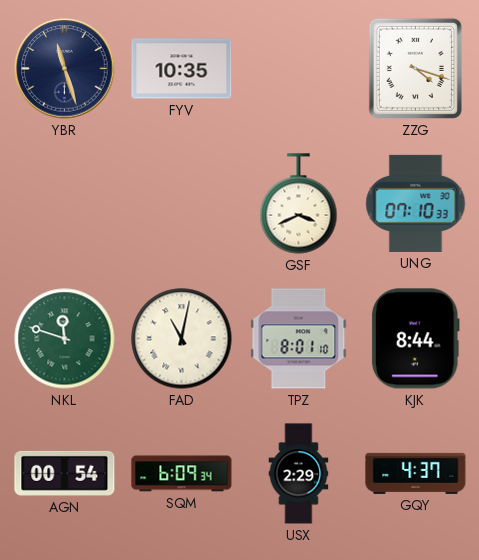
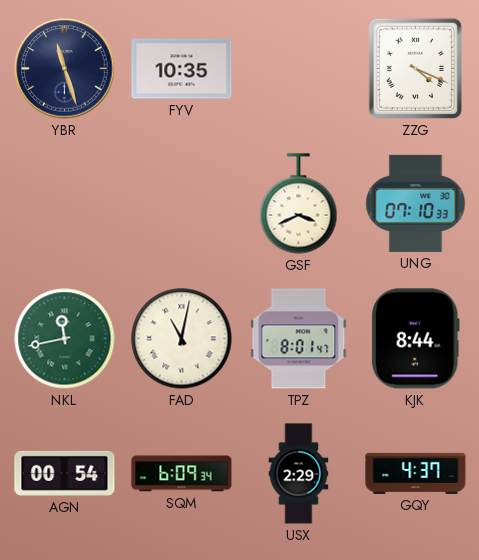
ZZG: 4:18 -> 4:19
NKL: 11:48 -> 11:43
TPZ: 8:01:10 -> 8:01:47
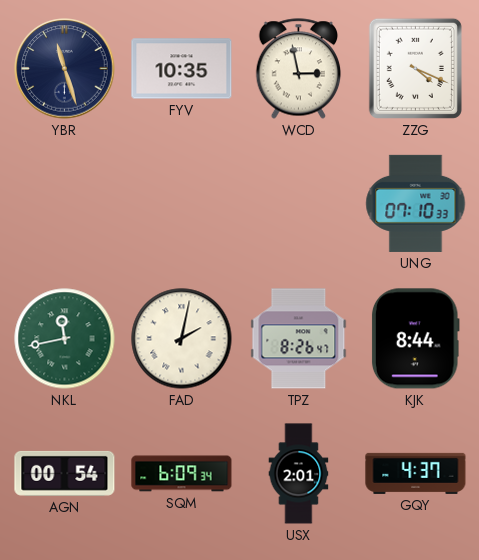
WCD: none -> 2:58
GSF: 3:41 -> none
FAD: 11:02 -> 2:02
TPZ: 8:01 -> 8:26
USX: 2:29 -> 2:01
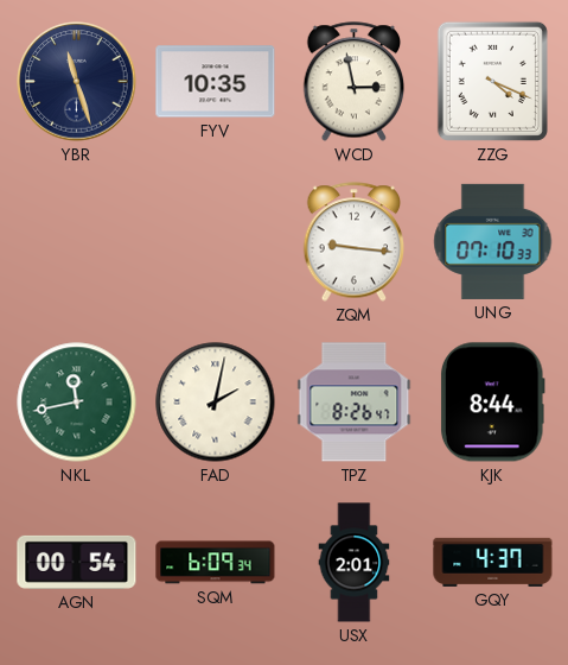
ZQM: none -> 9:16
